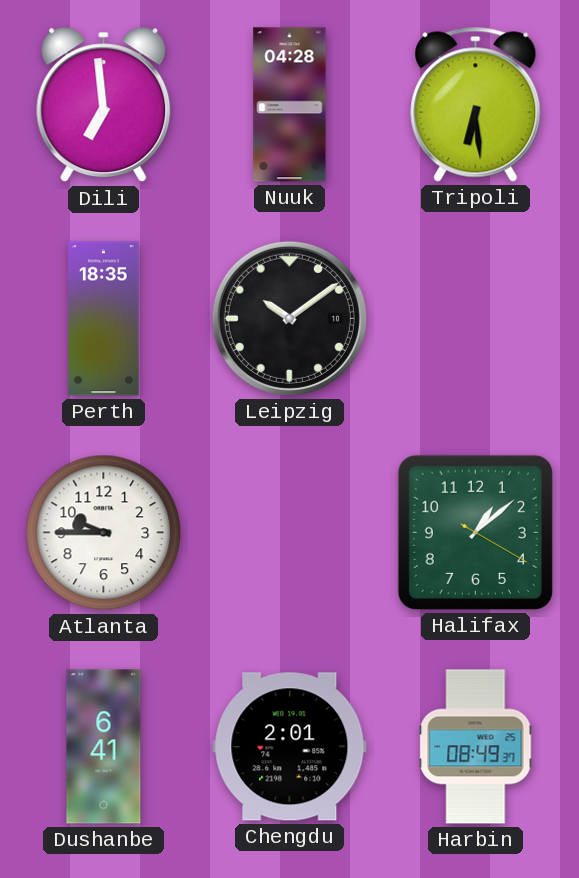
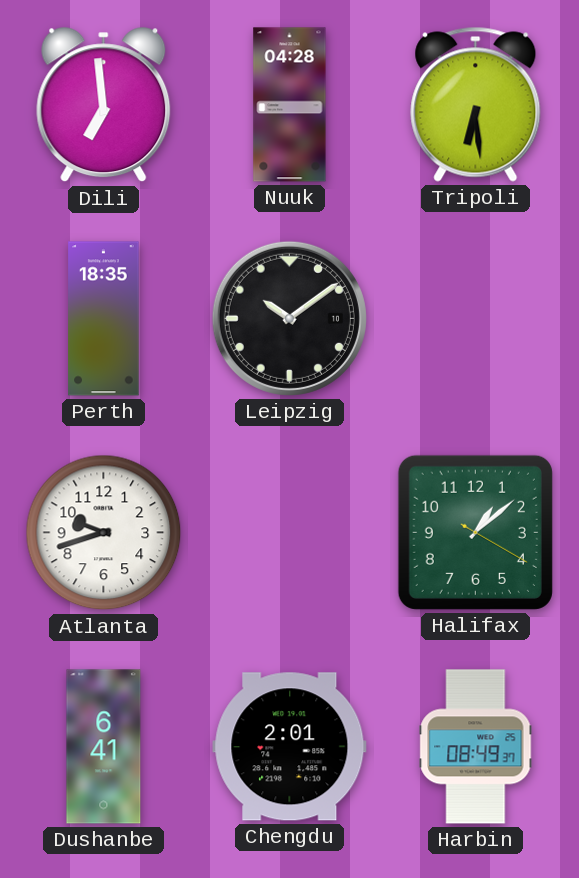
Atlanta: 9:45 -> 9:42
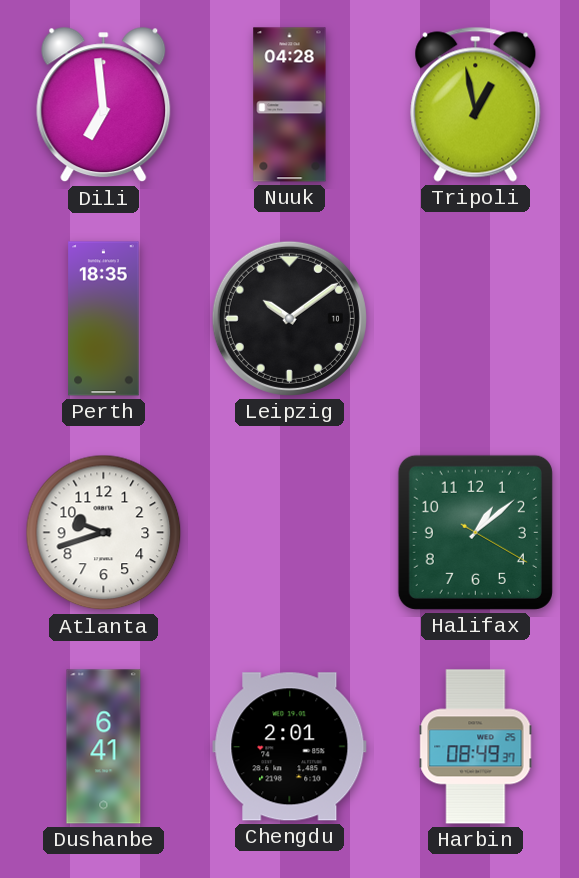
Tripoli: 6:29 -> 12:58
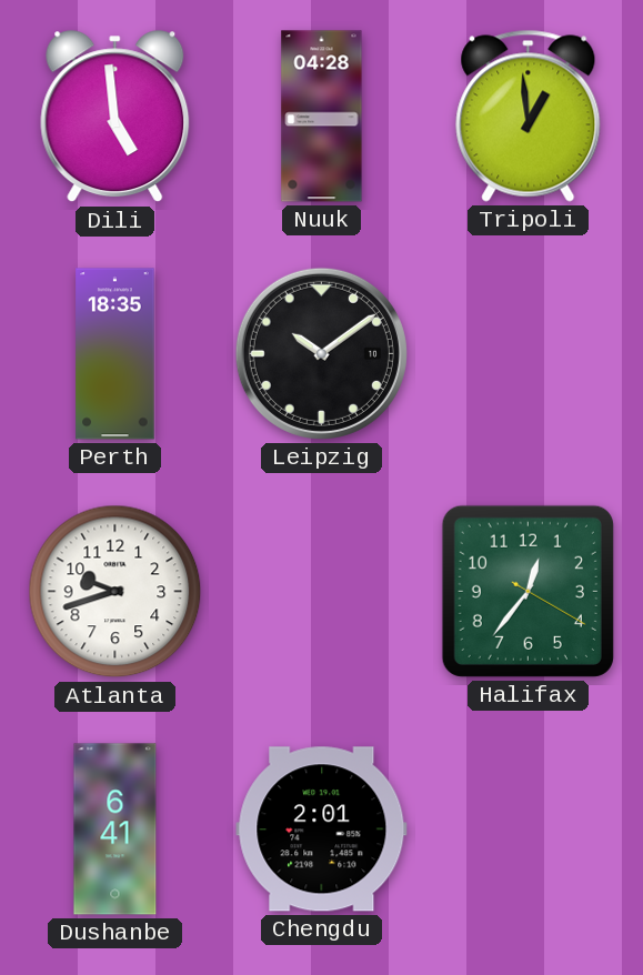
Dili: 6:59 -> 4:59
Tripoli: 12:58 -> 12:59
Halifax: 1:08 -> 12:36
Harbin: 08:49 -> none
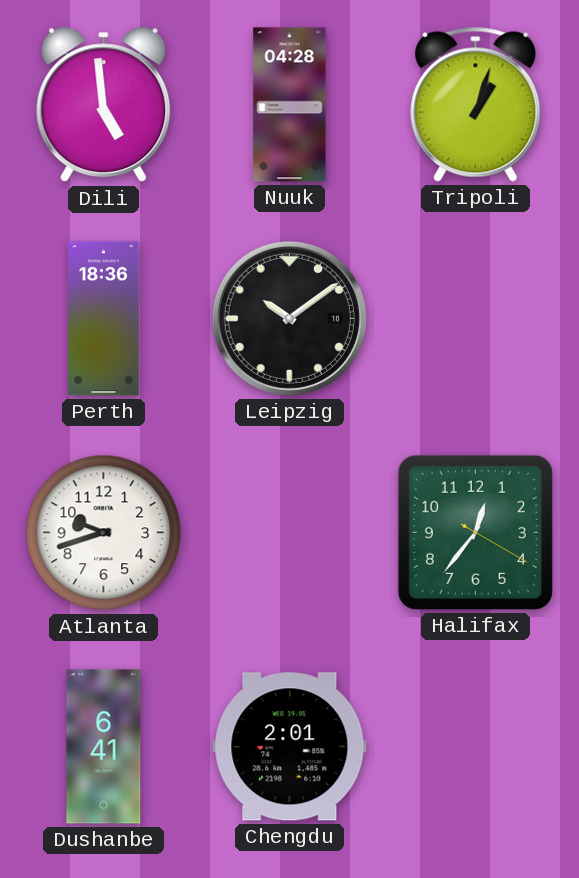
Tripoli: 12:59 -> 1:03
Perth: 18:35 -> 18:36
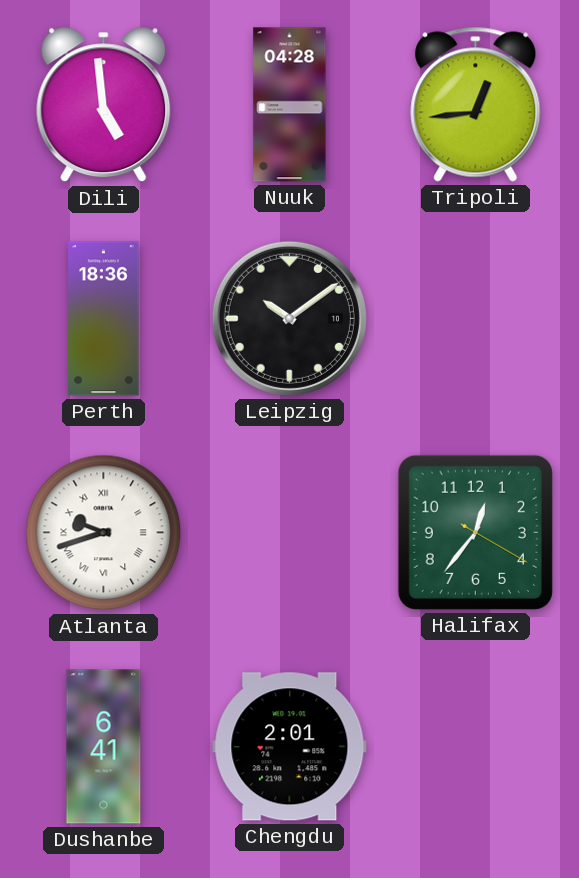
Tripoli: 1:03 -> 12:44
Atlanta numerals: Arabic -> Roman
